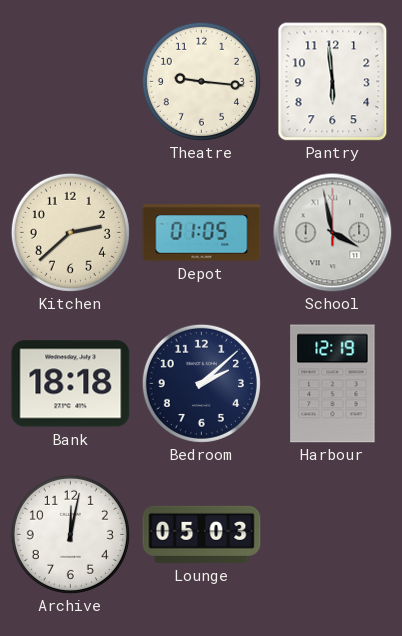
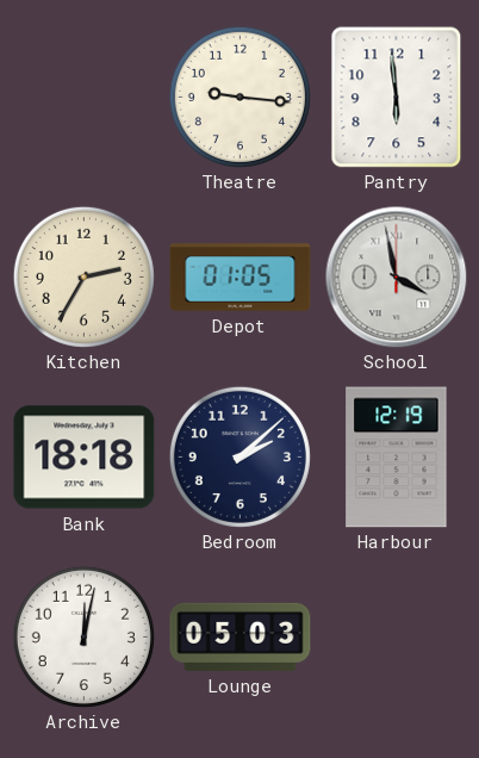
Kitchen: 2:38 -> 2:35
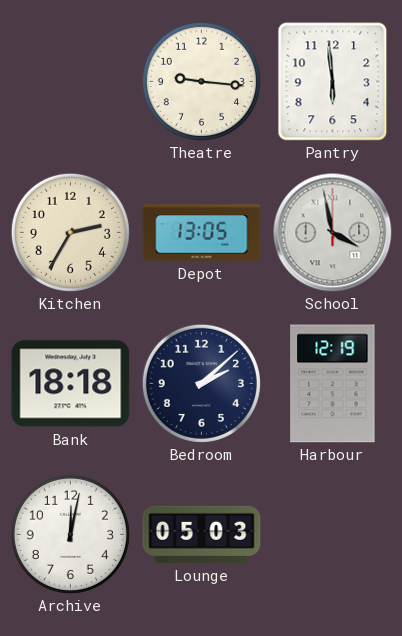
Depot: 01:05 -> 13:05
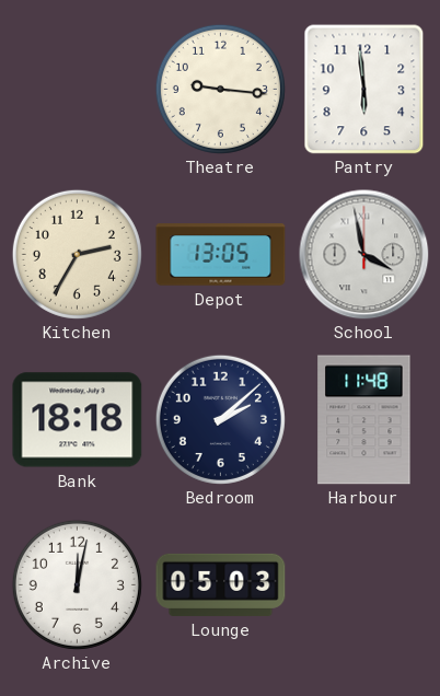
Harbour: 12:19 -> 11:48
